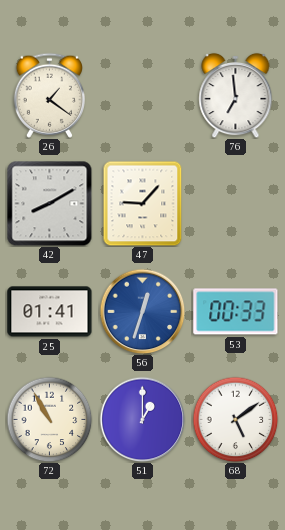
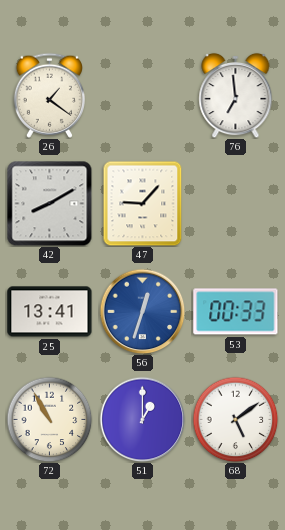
25: 01:41 -> 13:41
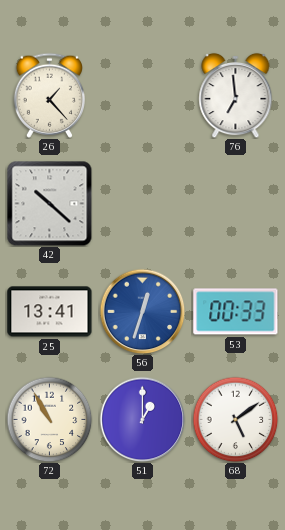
26: 1:21 -> 1:23
42: 8:10 -> 10:22
47: 9:07 -> none
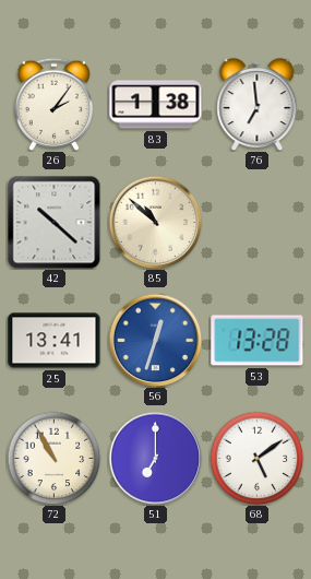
26: 1:23 -> 2:06
83: none -> 1:38
85: none -> 10:52
53: 00:33 -> 13:28
51: 1:00 -> 7:00
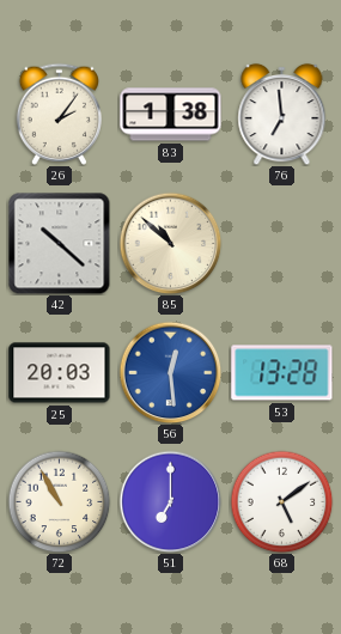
25: 13:41 -> 20:03
56: 12:33 -> 12:29
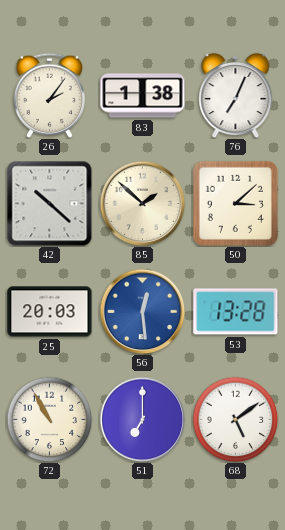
76: 6:59 -> 7:04
85: 10:52 -> 1:52
50: none -> 3:08
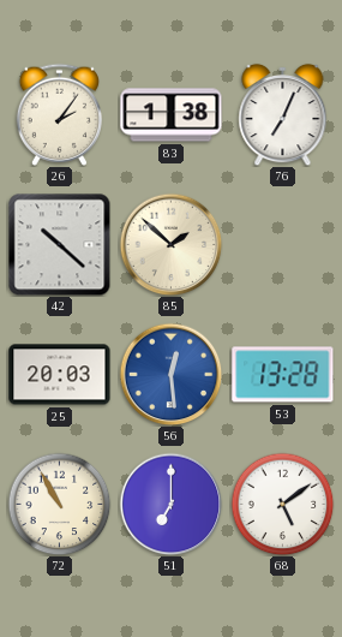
50: 3:08 -> none
